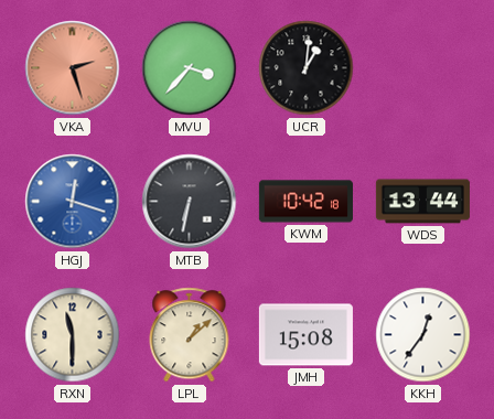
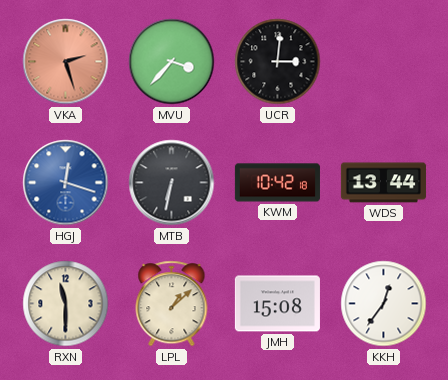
UCR: 1:01 -> 3:01
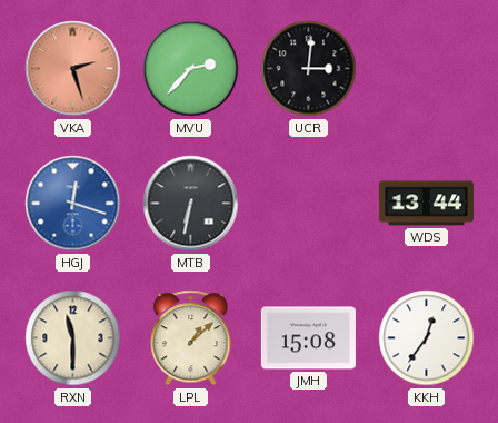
MVU: 3:37 -> 2:37
KWM: 10:42 -> none
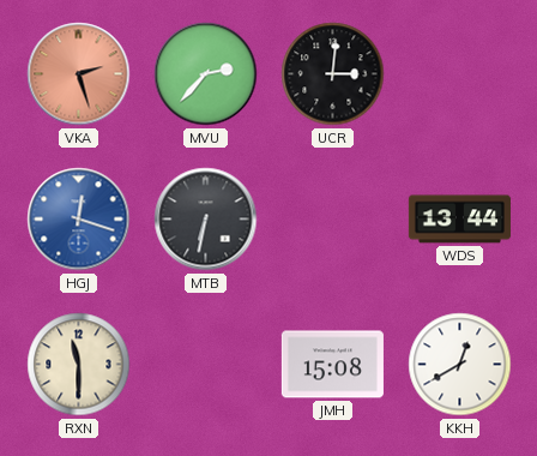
LPL: 1:08 -> none
KKH: 12:36 -> 12:40
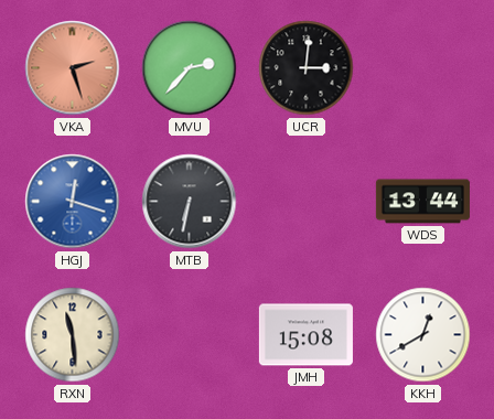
RXN: 11:30 -> 11:29
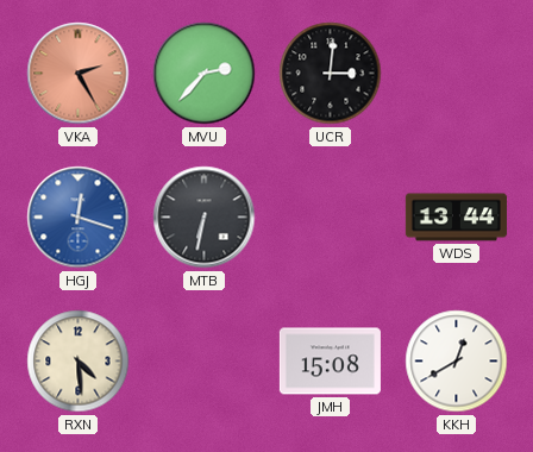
VKA: 2:27 -> 2:25
RXN: 11:29 -> 4:29
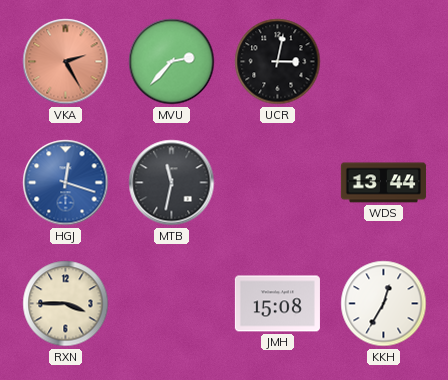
UCR: 3:01 -> 3:02
MTB: 6:32 -> 11:32
RXN: 4:29 -> 3:45
KKH: 12:40 -> 12:35
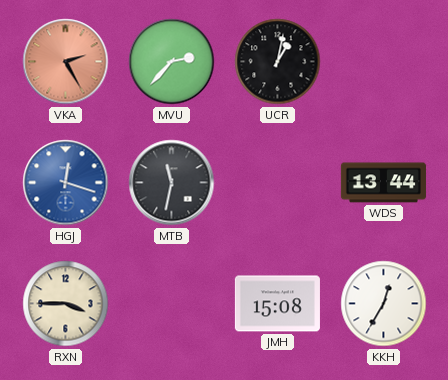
UCR: 3:02 -> 1:02
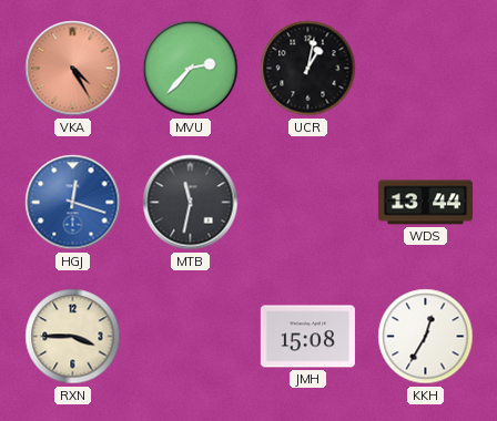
VKA: 2:25 -> 4:25
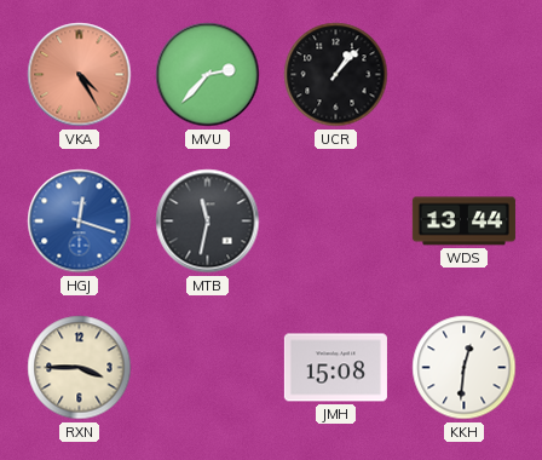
UCR: 1:02 -> 1:07
KKH: 12:35 -> 12:31
